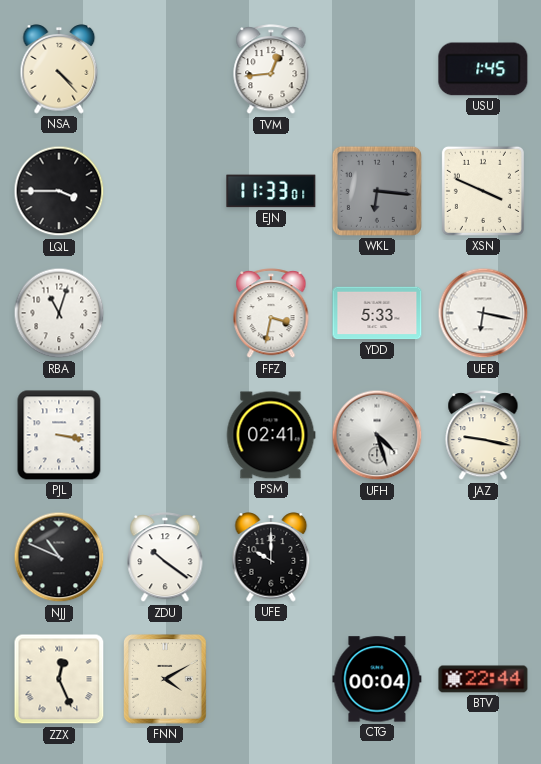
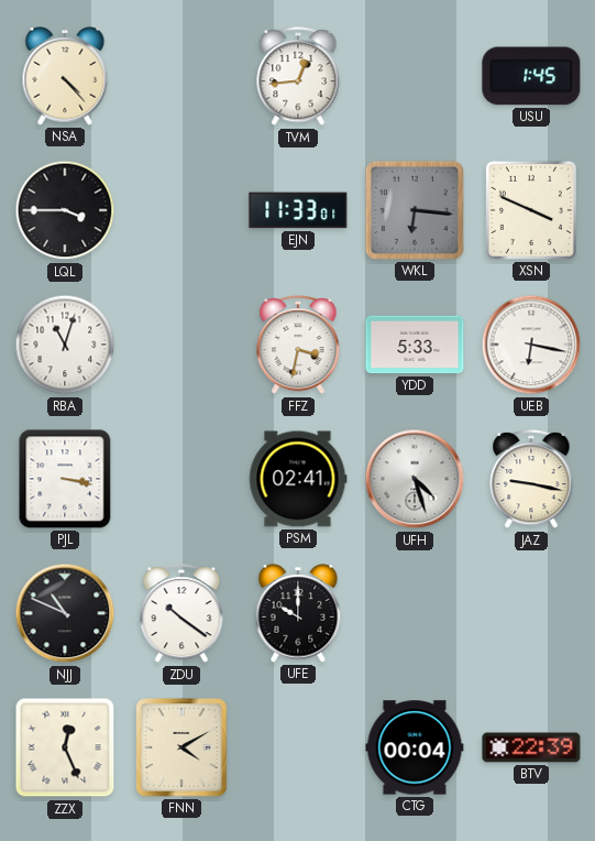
BTV: 22:44 -> 22:39
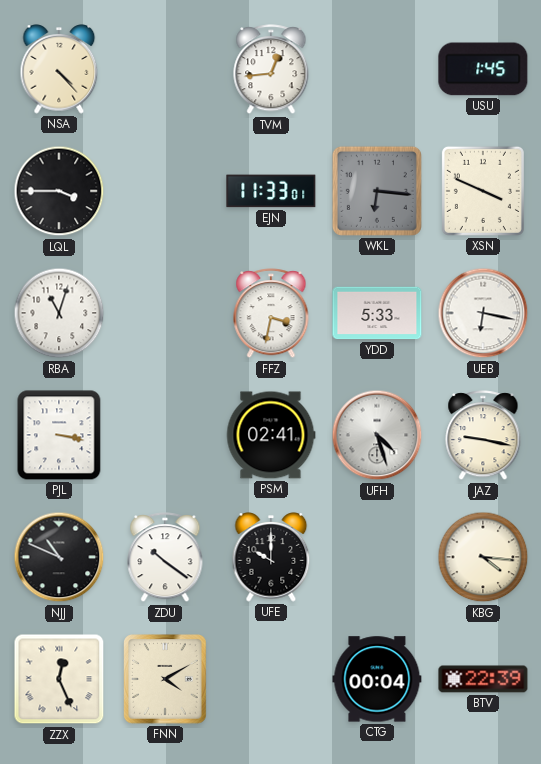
KBG: none -> 4:16
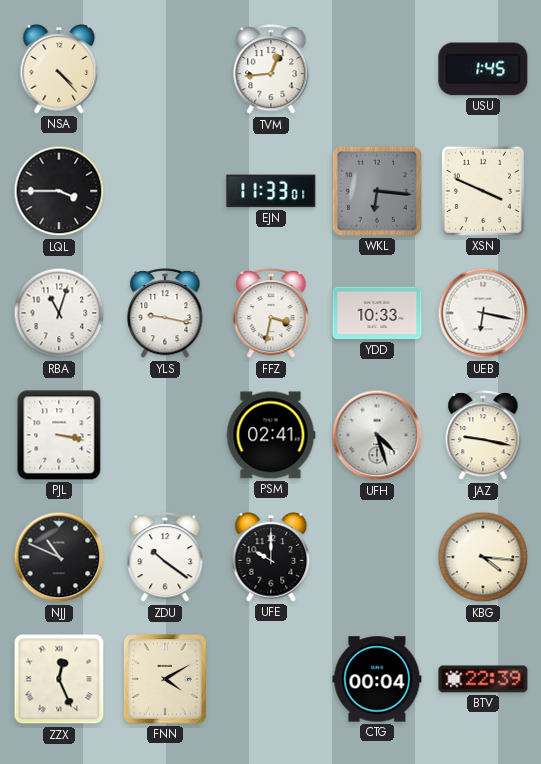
YLS: none -> 9:17
YDD: 5:33 -> 10:33
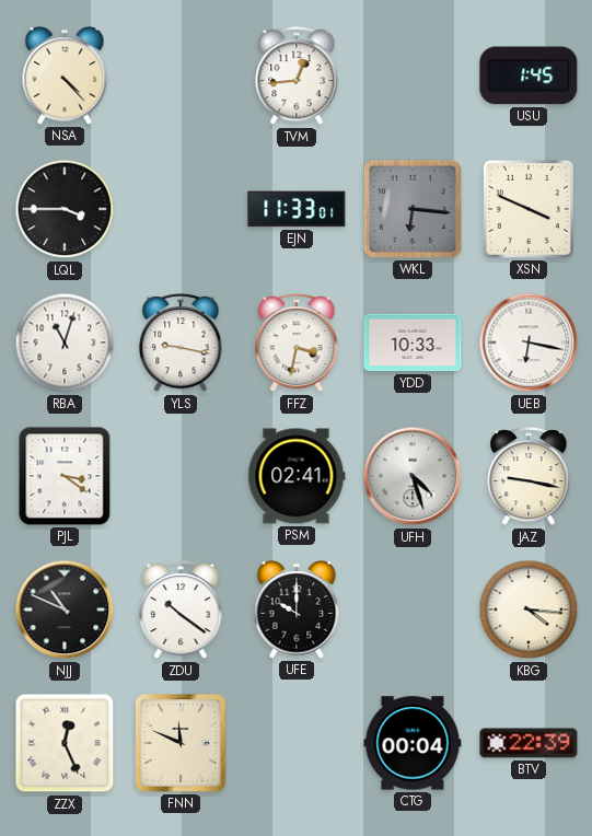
PJL: 3:17 -> 3:21
FNN: 4:10 -> 11:49
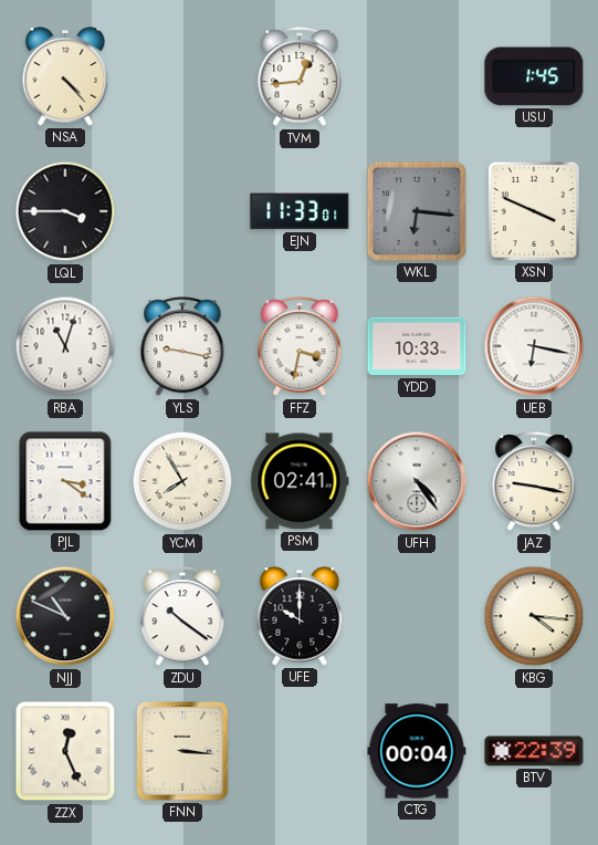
YCM: none -> 7:55
UFH: 4:27 -> 4:24
FNN: 11:49 -> 3:16
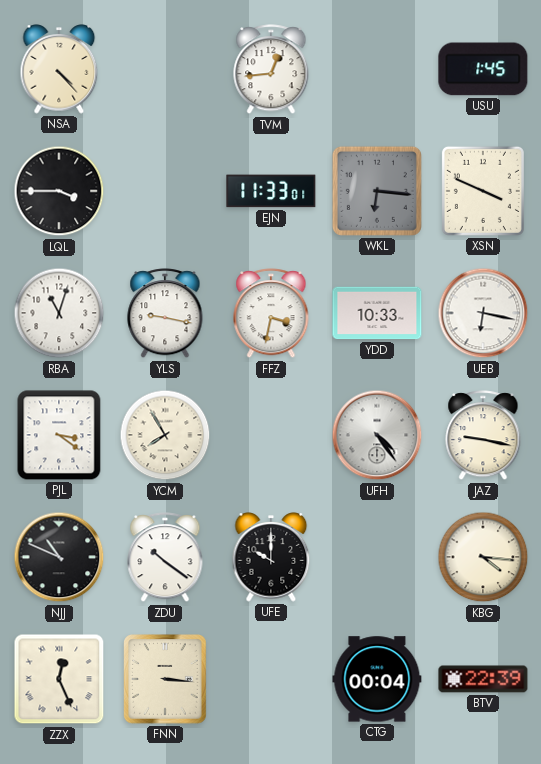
PSM: 02:41 -> none
